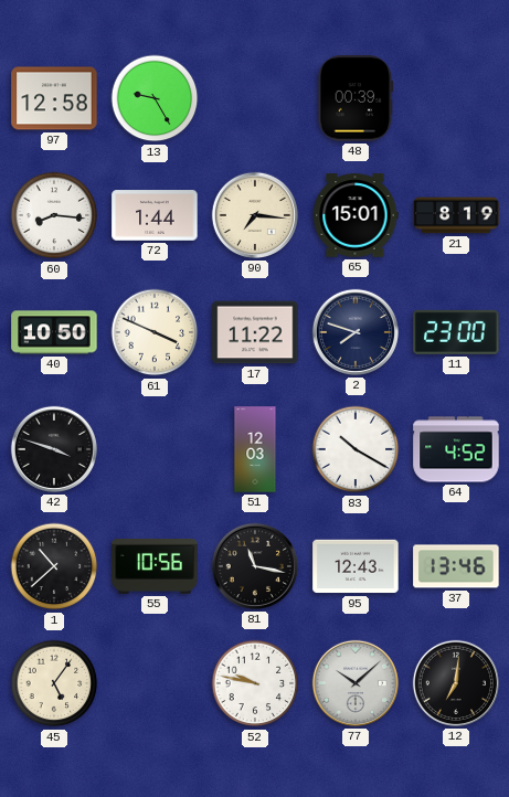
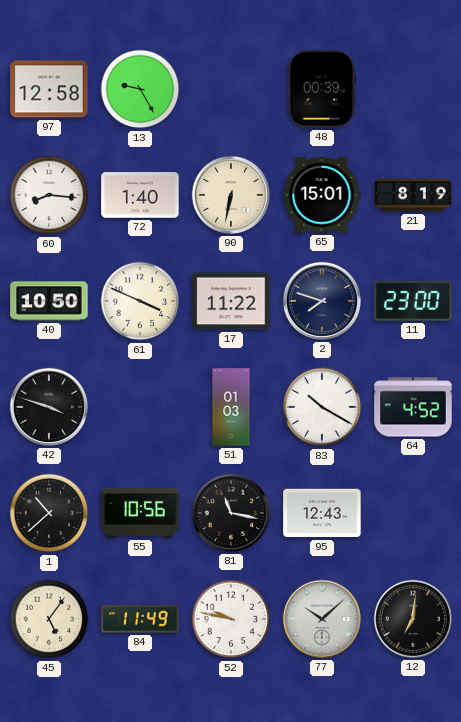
72: 1:44 -> 1:40
90: 7:16 -> 6:32
51: 12:03 -> 01:03
37: 13:46 -> none
84: none -> 11:49
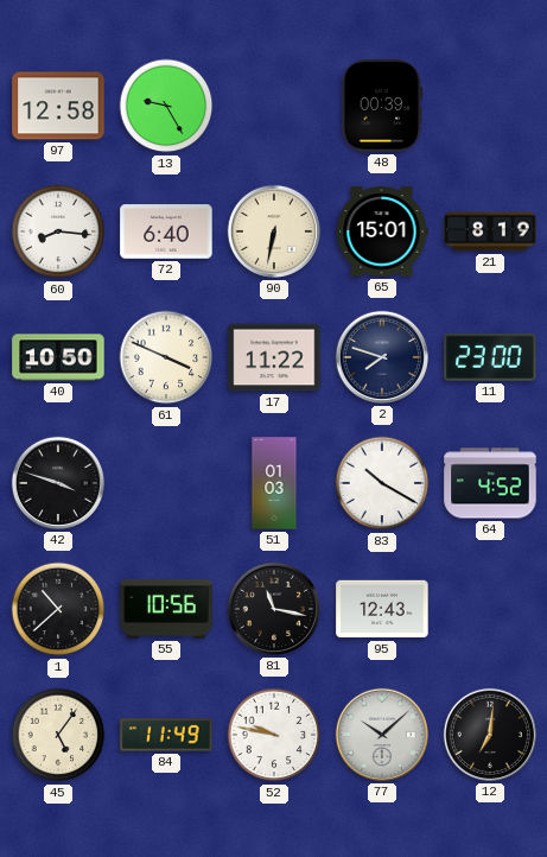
72: 1:40 -> 6:40
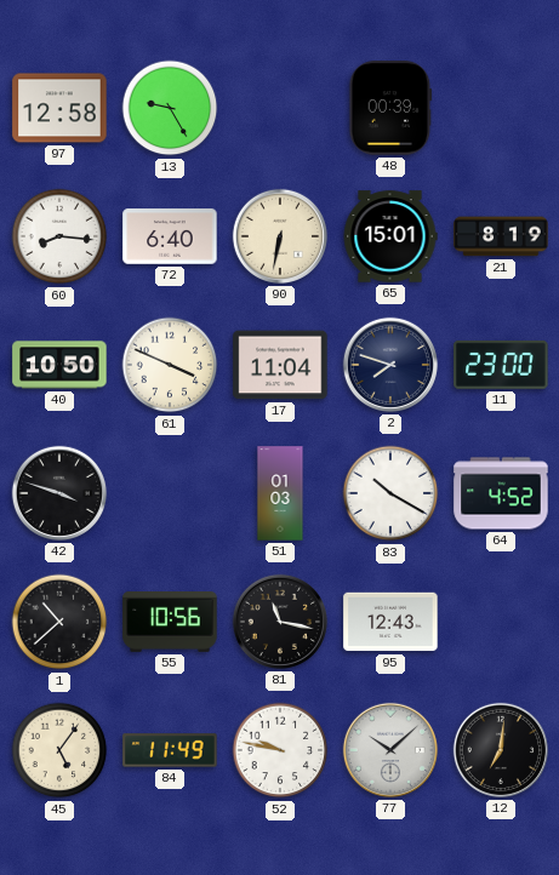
17: 11:22 -> 11:04
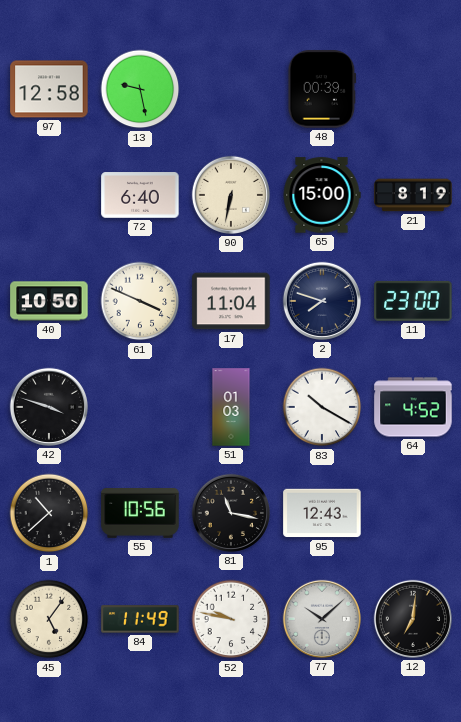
13: 9:25 -> 9:28
60: 8:16 -> none
65: 15:01 -> 15:00
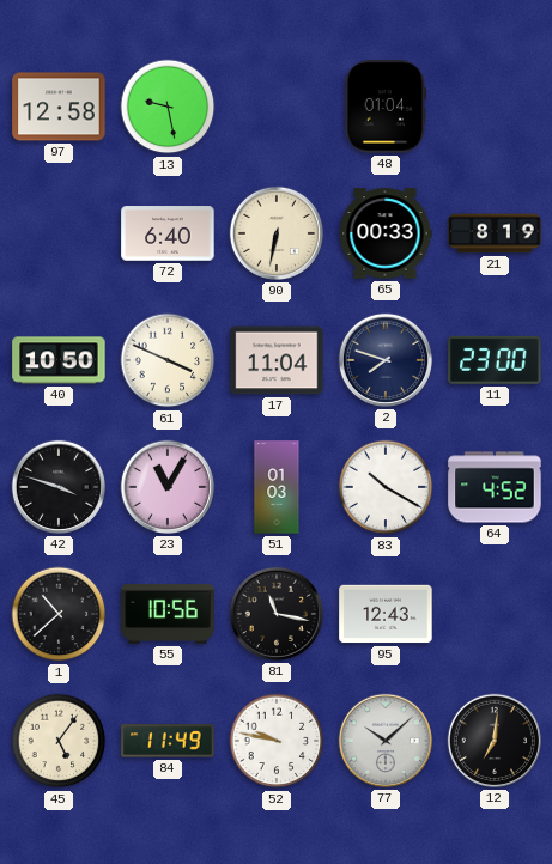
48: 00:39 -> 01:04
65: 15:00 -> 00:33
23: none -> 11:05
